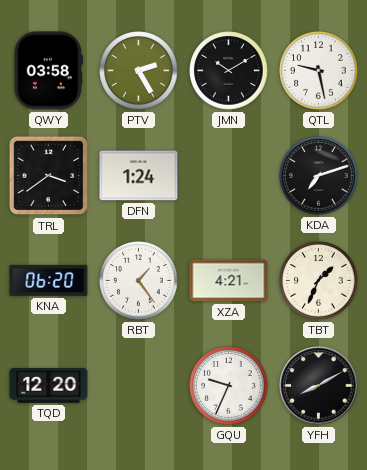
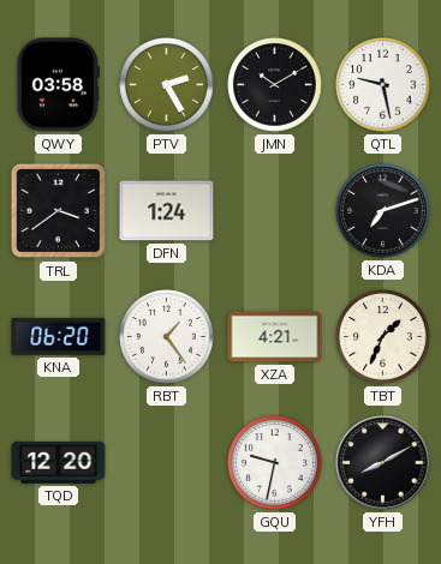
GQU: 9:34 -> 9:32
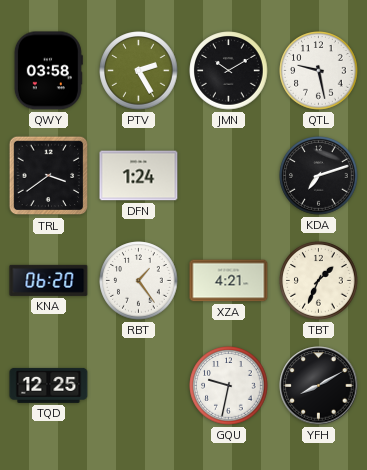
TQD: 12:20 -> 12:25
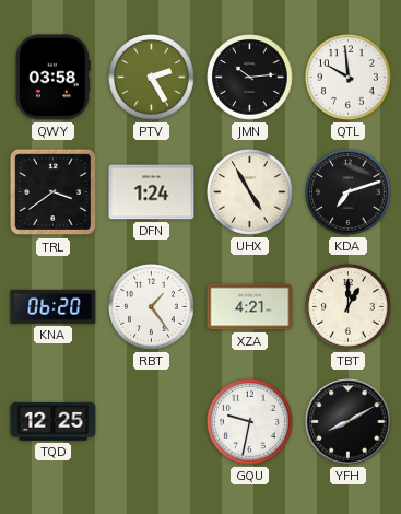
JMN: 10:10 -> 10:14
QTL: 9:28 -> 9:59
UHX: none -> 4:55
TBT: 1:34 -> 1:00
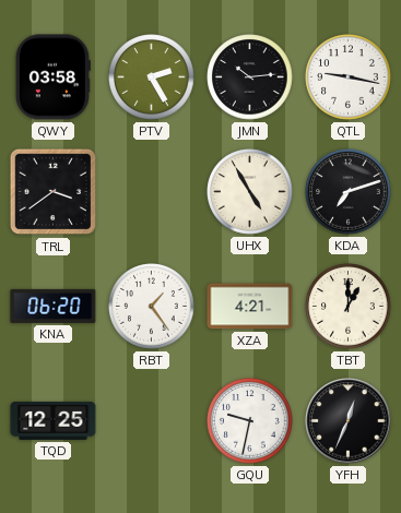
QTL: 9:59 -> 9:17
DFN: 1:24 -> none
YFH: 8:10 -> 12:34
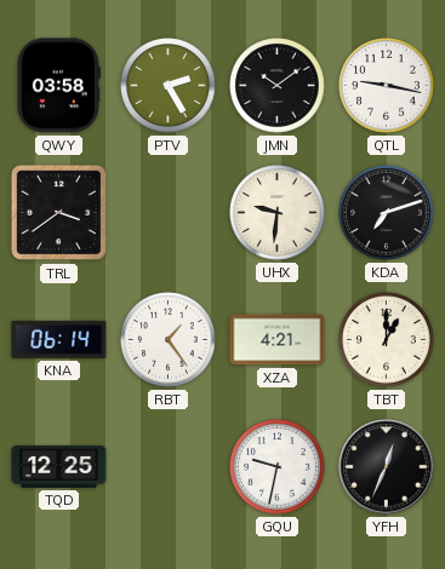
JMN: 10:14 -> 10:09
UHX: 4:55 -> 9:31
KNA: 06:20 -> 06:14
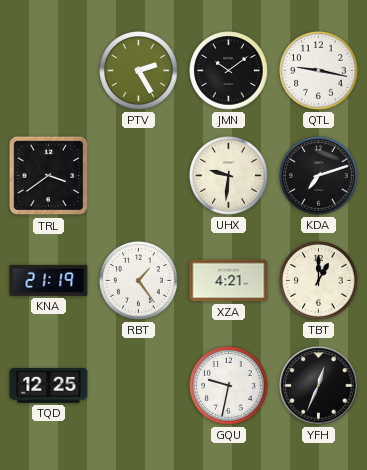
QWY: 03:58 -> none
KNA: 06:14 -> 21:19
